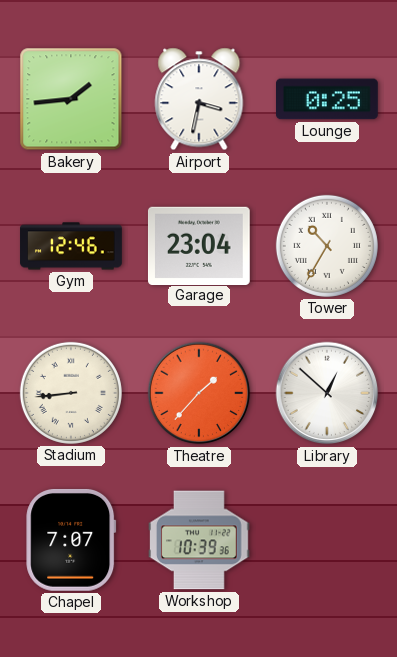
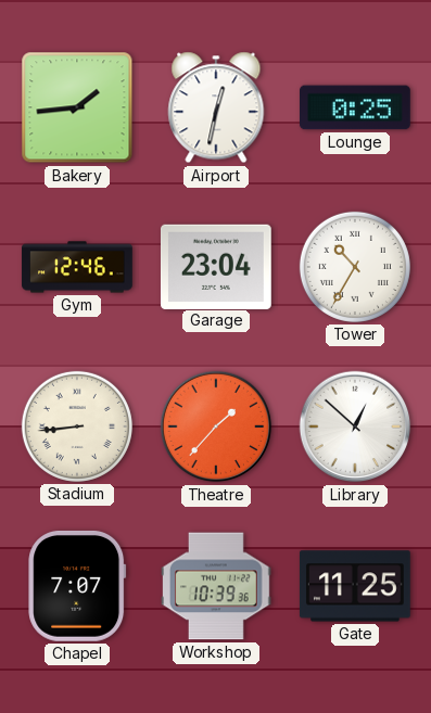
Airport: 3:32 -> 12:32
Gate: none -> 11:25
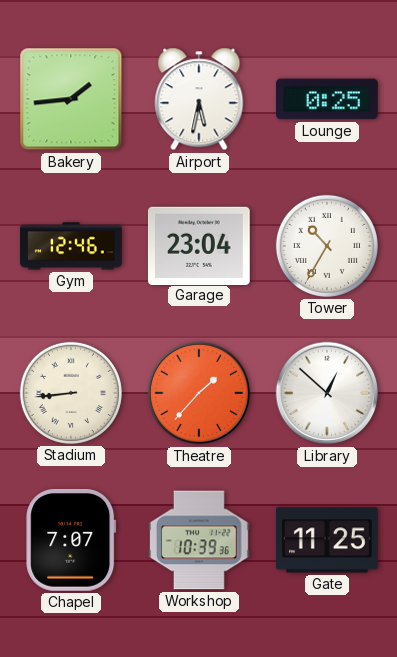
Airport: 12:32 -> 5:32
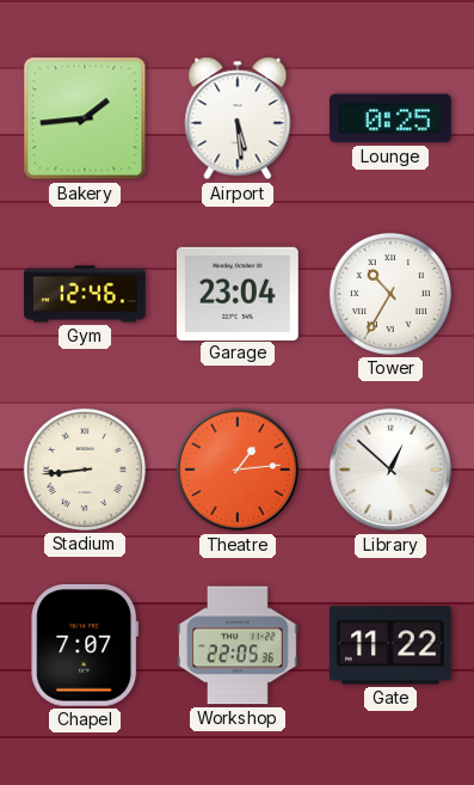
Airport: 5:32 -> 5:29
Theatre: 1:37 -> 1:14
Workshop: 10:39 -> 22:05
Gate: 11:25 -> 11:22
